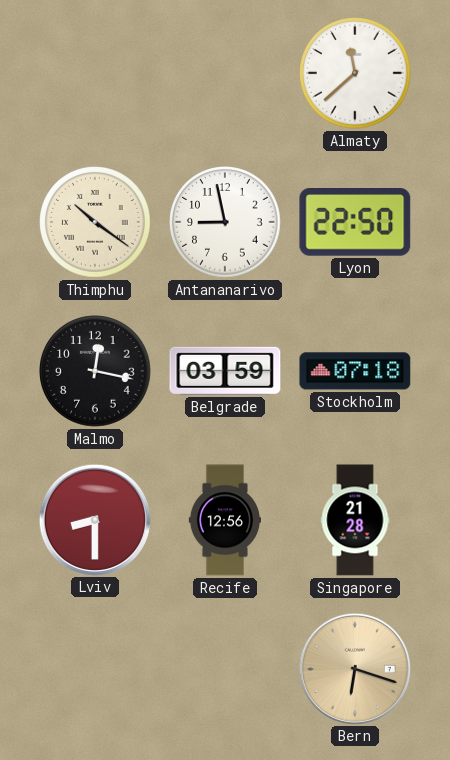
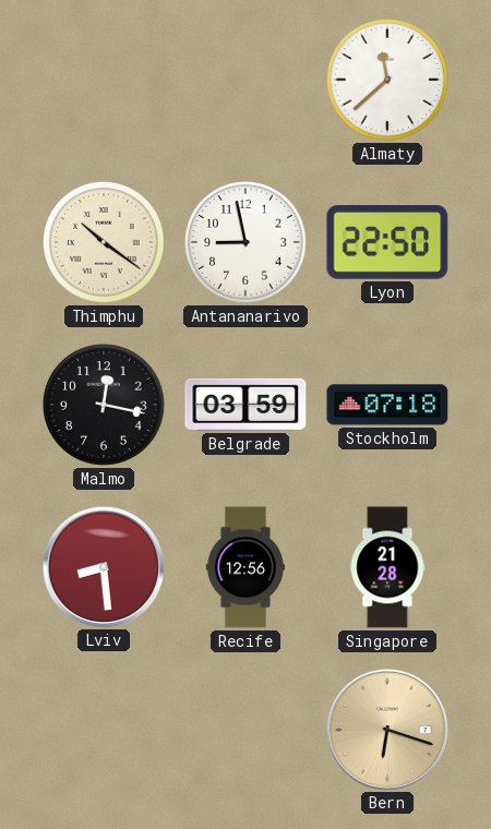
Lviv: 8:30 -> 8:29
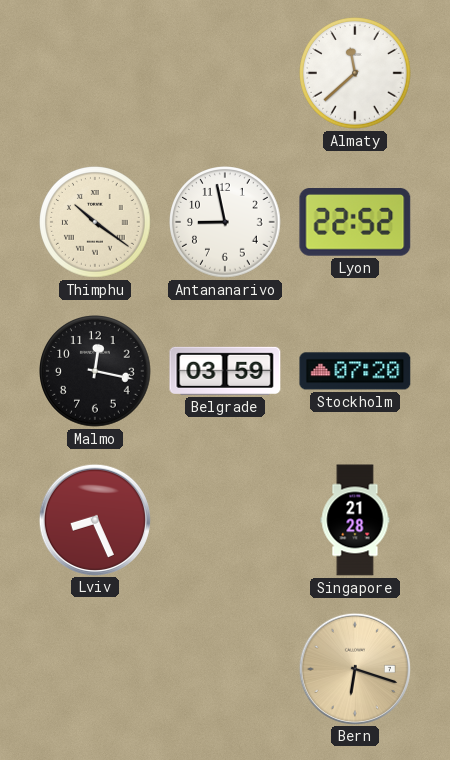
Lyon: 22:50 -> 22:52
Stockholm: 07:18 -> 07:20
Lviv: 8:29 -> 8:26
Recife: 12:56 -> none
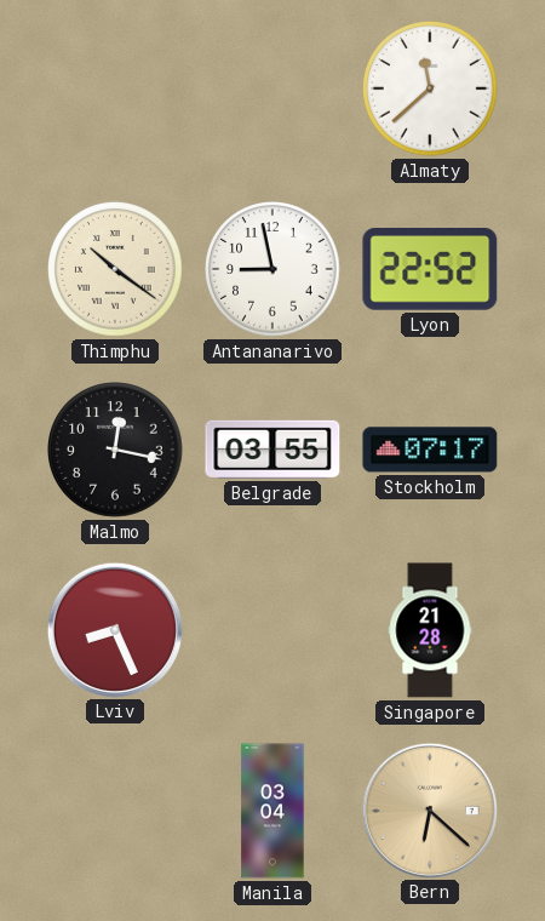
Belgrade: 03:59 -> 03:55
Stockholm: 07:20 -> 07:17
Manila: none -> 03:04
Bern: 6:18 -> 6:22
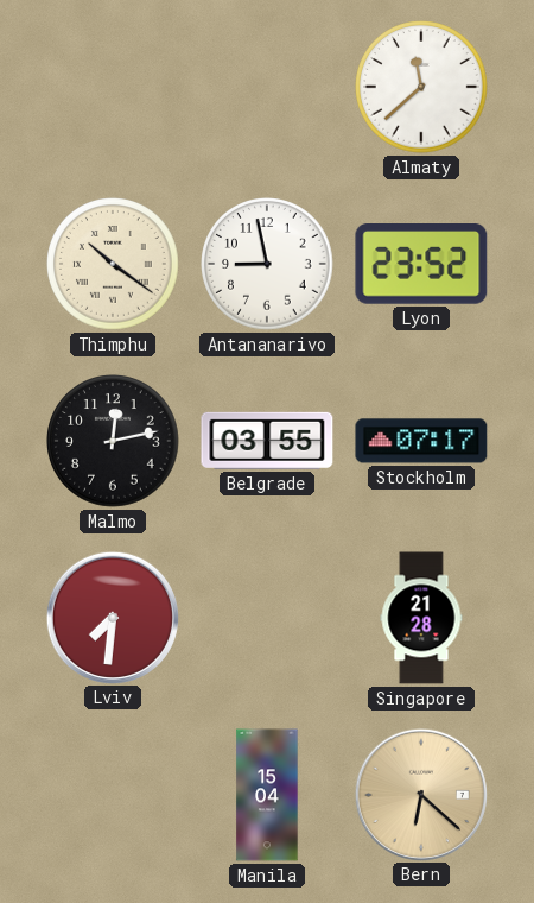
Lyon: 22:52 -> 23:52
Malmo: 12:17 -> 12:13
Lviv: 8:26 -> 7:31
Manila: 03:04 -> 15:04
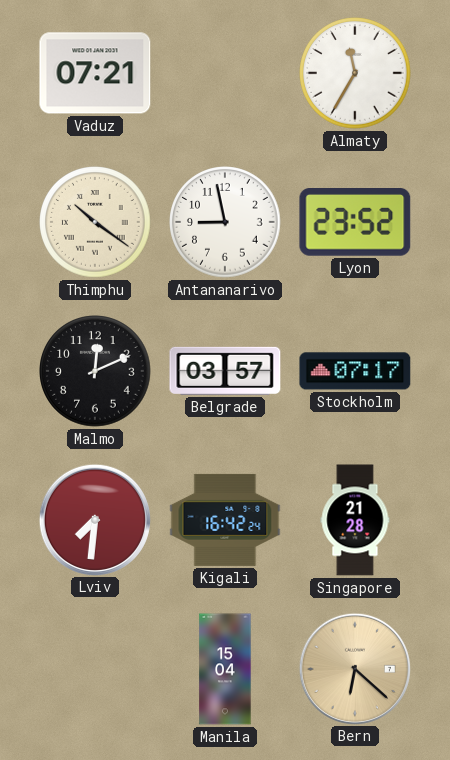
Vaduz: none -> 07:21
Almaty: 11:38 -> 11:35
Malmo: 12:13 -> 12:11
Belgrade: 03:55 -> 03:57
Kigali: none -> 16:42
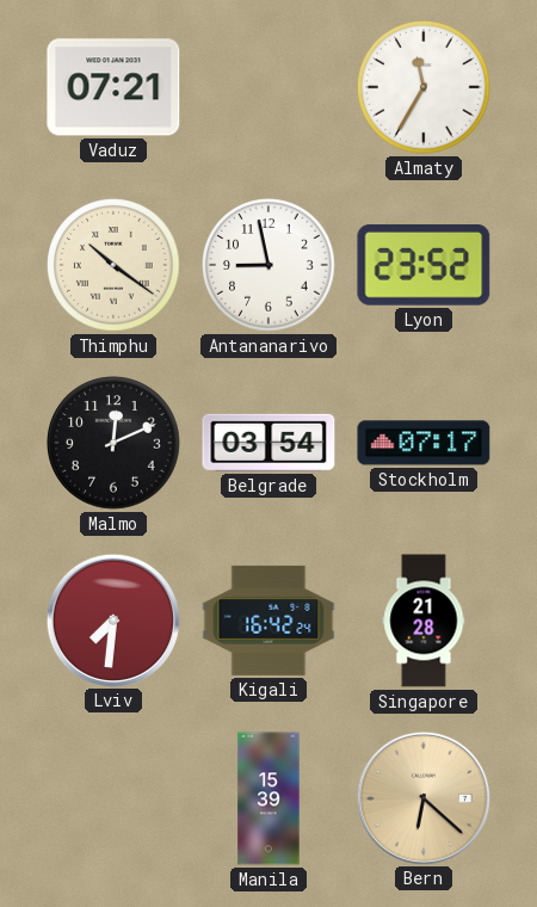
Belgrade: 03:57 -> 03:54
Manila: 15:04 -> 15:39
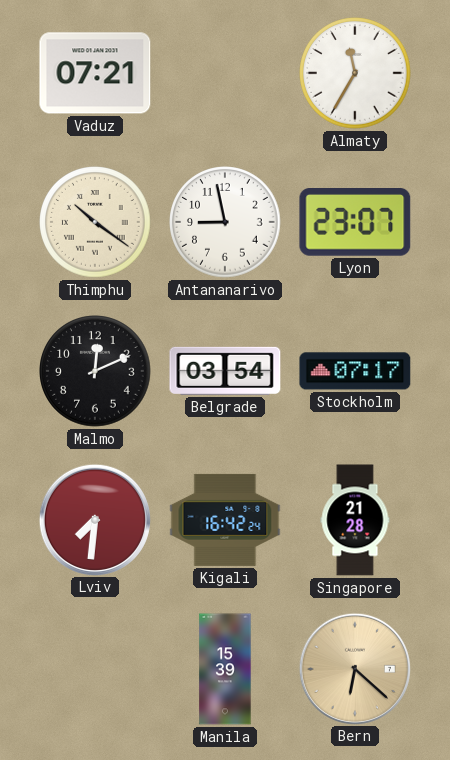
Lyon: 23:52 -> 23:07
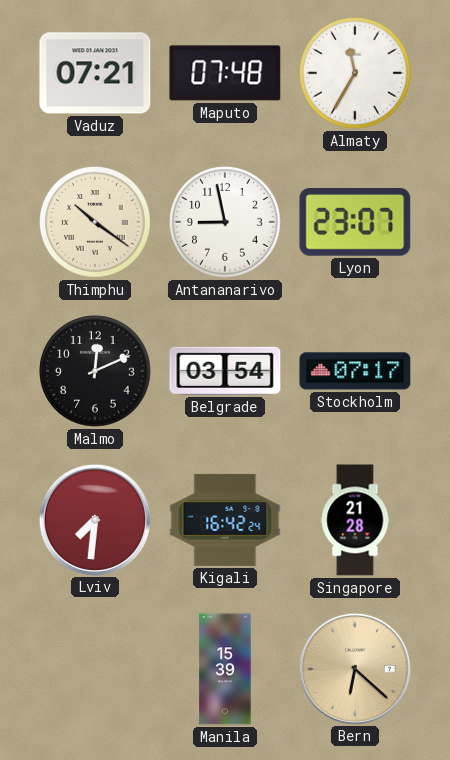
Maputo: none -> 07:48
